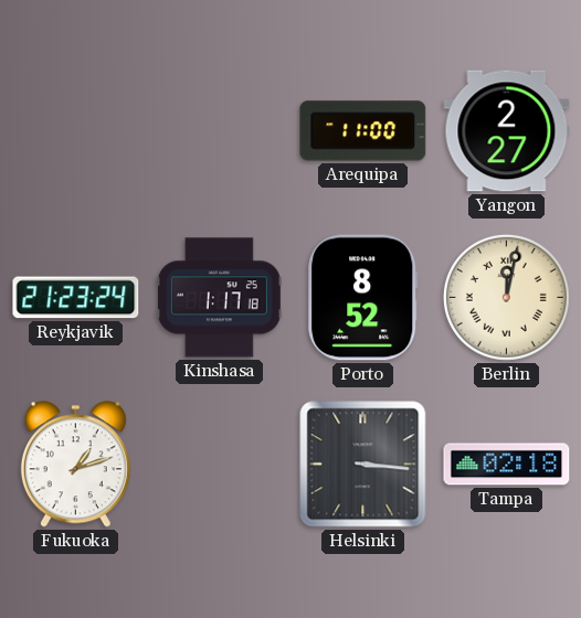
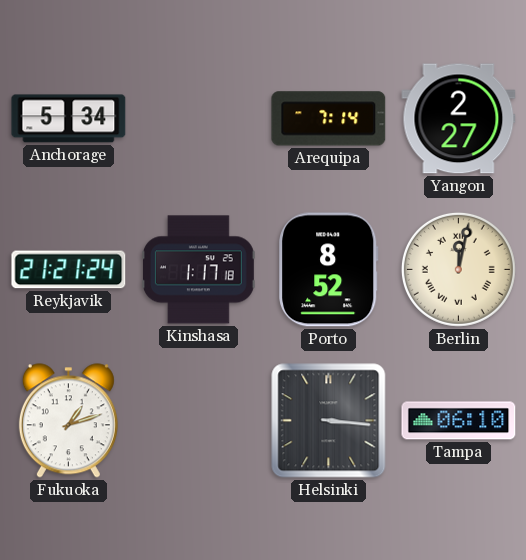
Anchorage: none -> 5:34
Arequipa: 11:00 -> 7:14
Reykjavik: 21:23 -> 21:21
Tampa: 02:18 -> 06:10
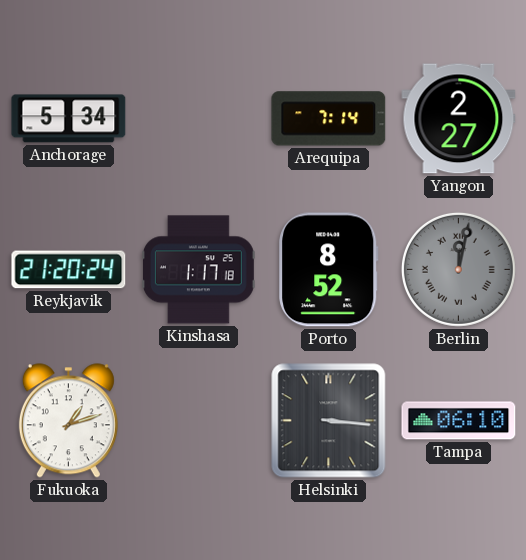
Reykjavik: 21:21 -> 21:20
Berlin dial: cream -> grey
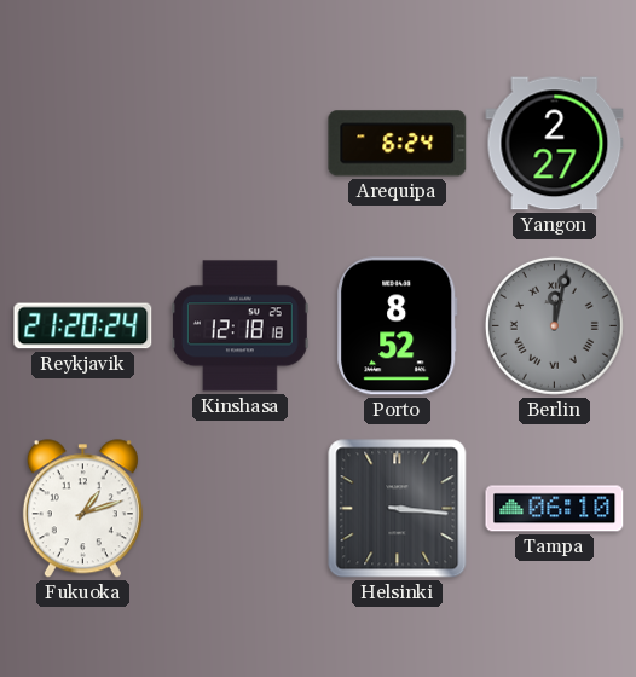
Anchorage: 5:34 -> none
Arequipa: 7:14 -> 6:24
Kinshasa: 1:17 -> 12:18
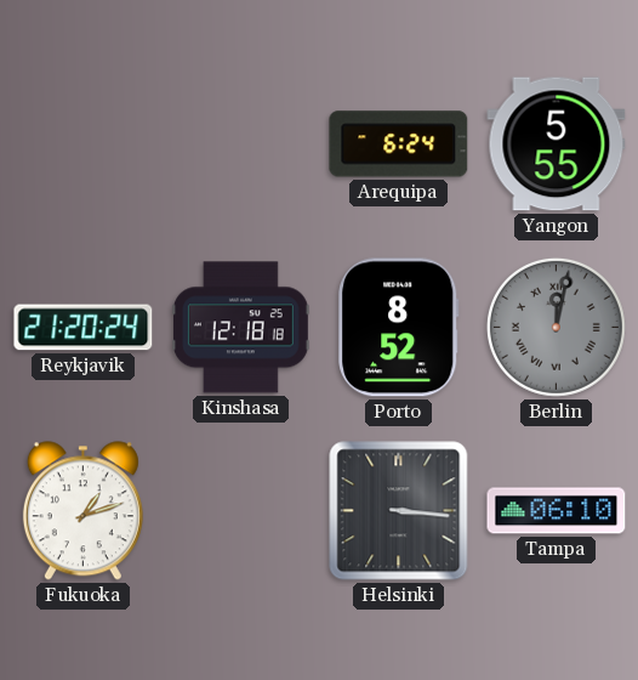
Yangon: 2:27 -> 5:55
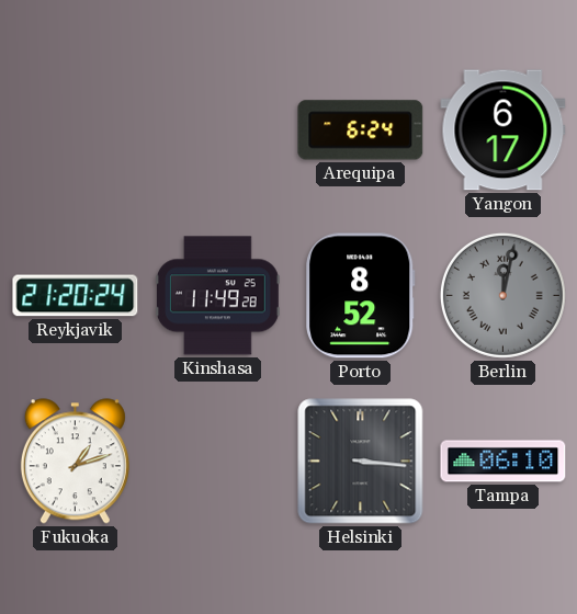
Yangon: 5:55 -> 6:17
Kinshasa: 12:18 -> 11:49
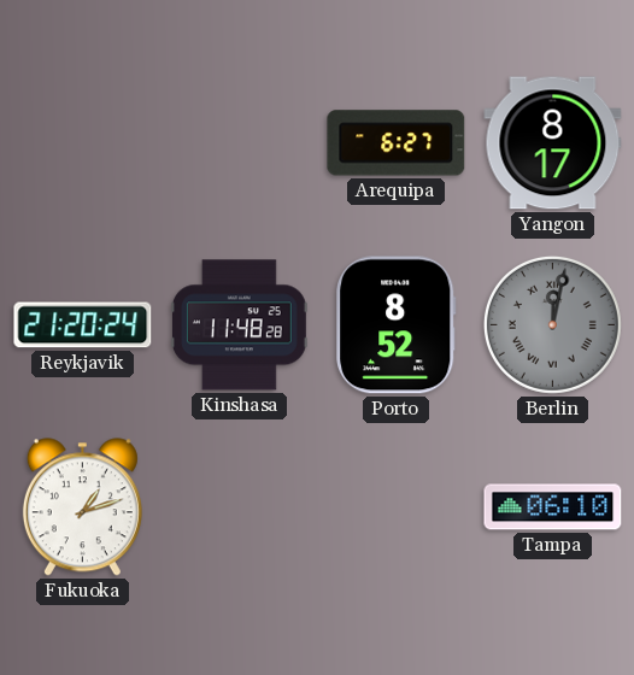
Arequipa: 6:24 -> 6:27
Yangon: 6:17 -> 8:17
Kinshasa: 11:49 -> 11:48
Helsinki: 3:16 -> none
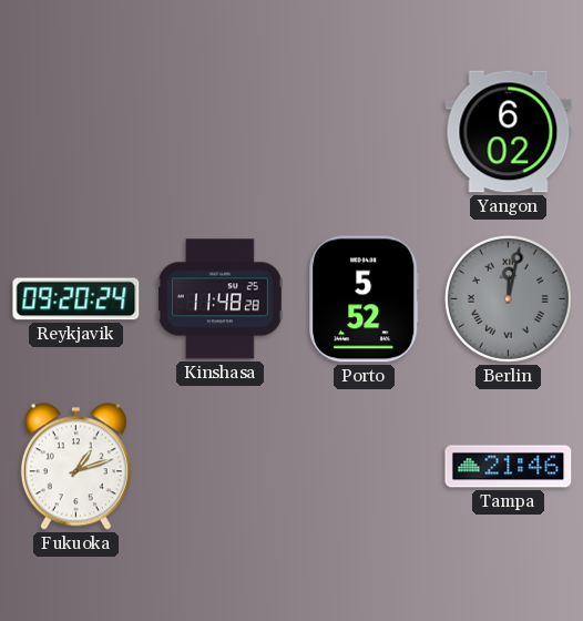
Arequipa: 6:27 -> none
Yangon: 8:17 -> 6:02
Reykjavik: 21:20 -> 09:20
Porto: 8:52 -> 5:52
Tampa: 06:10 -> 21:46
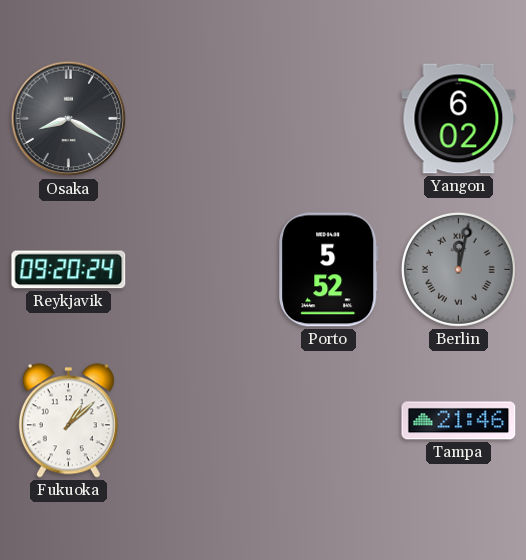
Osaka: none -> 8:20
Kinshasa: 11:48 -> none
Fukuoka: 1:12 -> 1:08
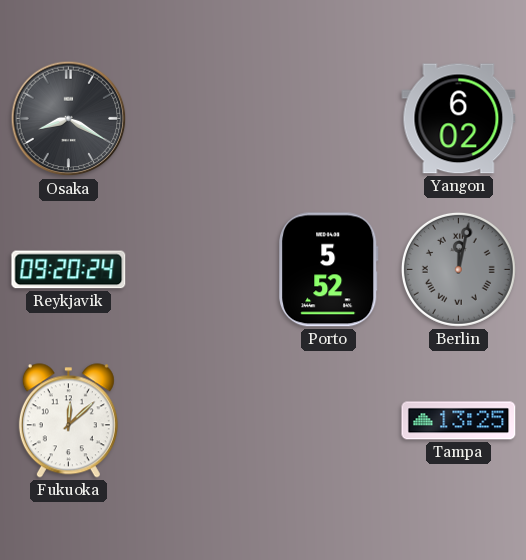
Fukuoka: 1:08 -> 12:08
Tampa: 21:46 -> 13:25
